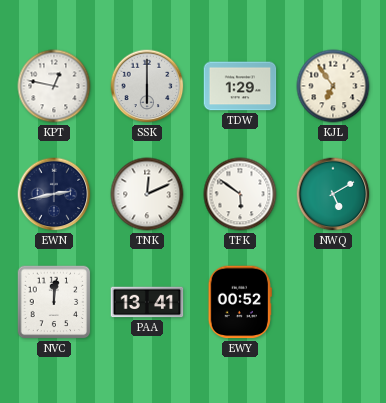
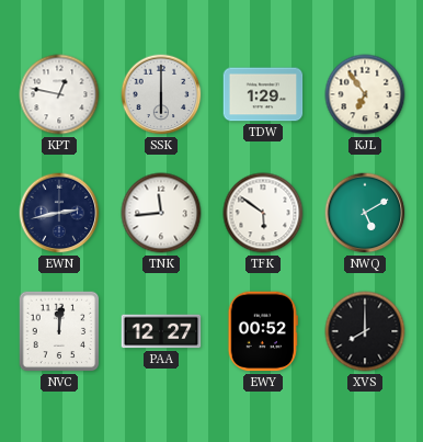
TNK: 12:11 -> 11:44
PAA: 13:41 -> 12:27
XVS: none -> 8:00
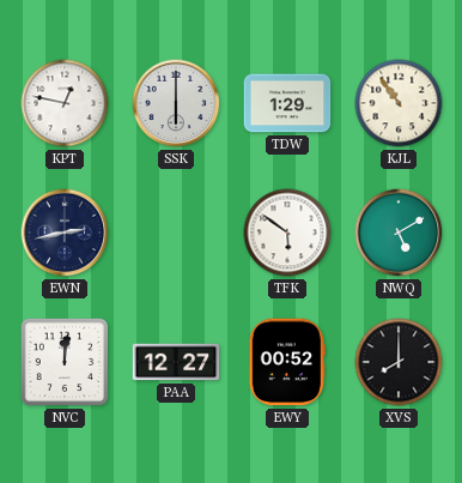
KJL: 6:54 -> 10:54
TNK: 11:44 -> none
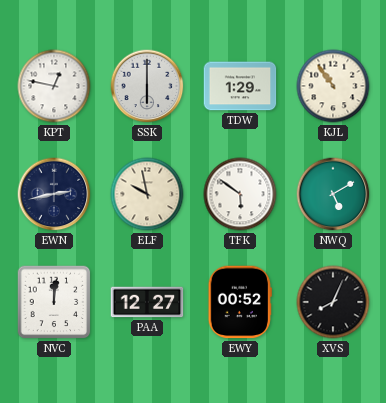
ELF: none -> 9:58
XVS: 8:00 -> 8:04
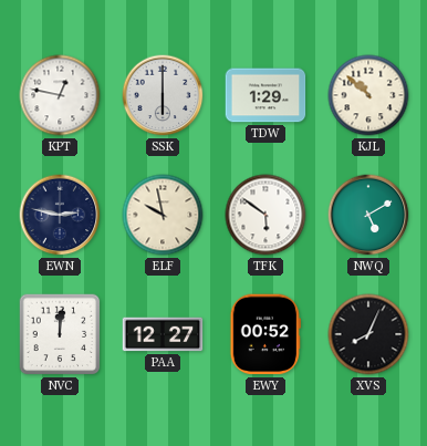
KJL: 10:54 -> 10:52
EWN: 2:43 -> 2:47
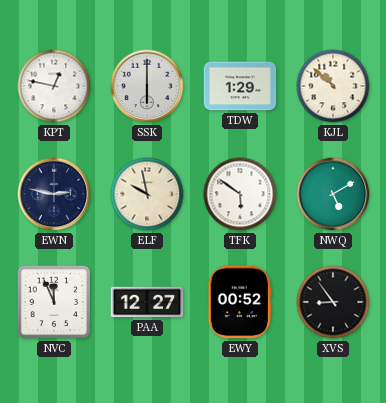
NVC: 12:01 -> 11:56
XVS: 8:04 -> 8:54
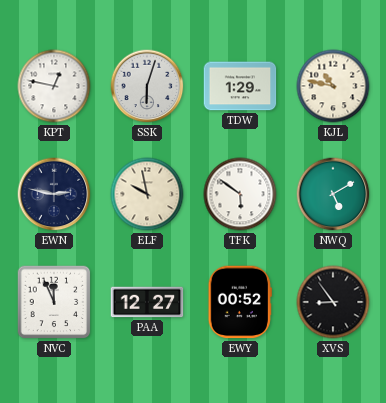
SSK: 6:00 -> 6:03
KJL: 10:52 -> 10:47
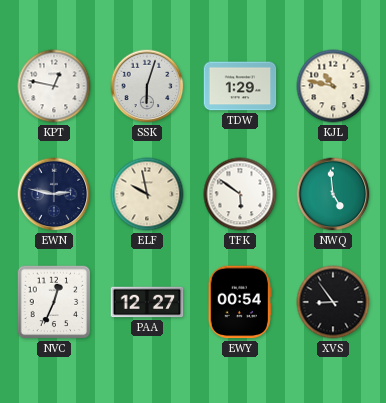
NWQ: 5:10 -> 4:59
NVC: 11:56 -> 12:34
EWY: 00:52 -> 00:54
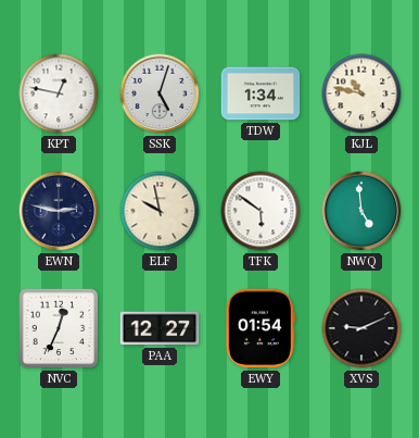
SSK: 6:03 -> 5:03
TDW: 1:29 -> 1:34
EWY: 00:54 -> 01:54
XVS: 8:54 -> 9:11
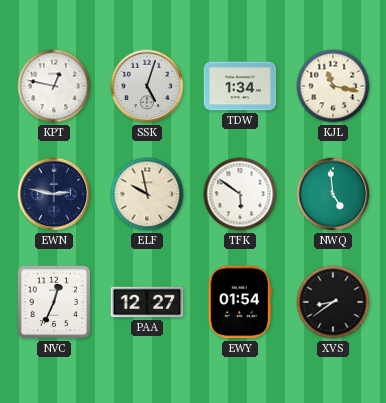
KJL: 10:47 -> 11:17
XVS: 9:11 -> 8:39
